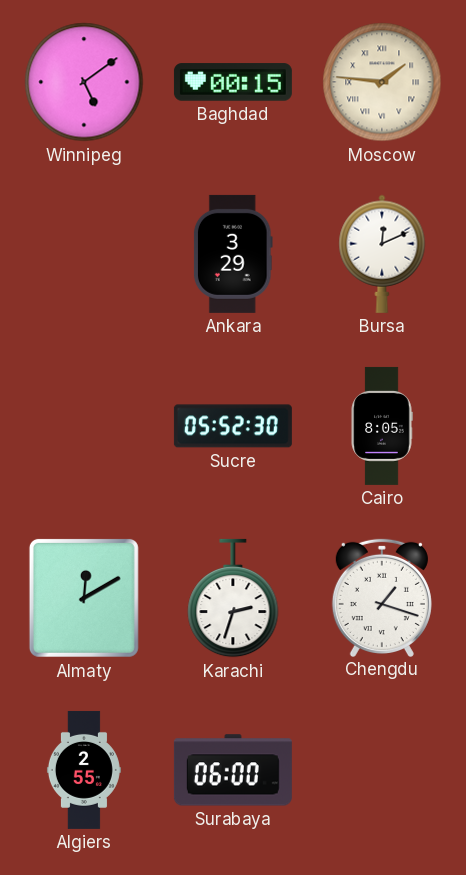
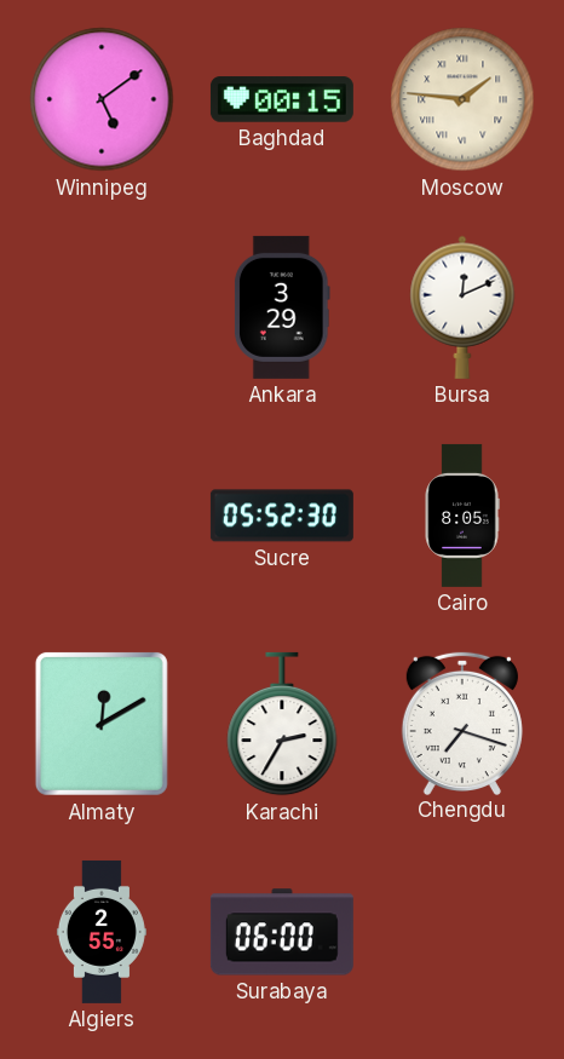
Karachi: 2:33 -> 2:35
Chengdu: 1:18 -> 7:18
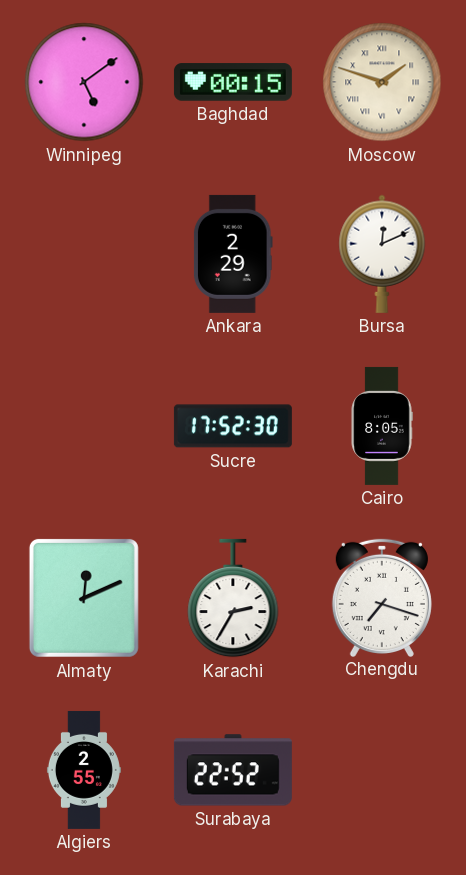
Moscow: 1:46 -> 1:48
Ankara: 3:29 -> 2:29
Sucre: 05:52 -> 17:52
Almaty: 12:10 -> 12:11
Surabaya: 06:00 -> 22:52
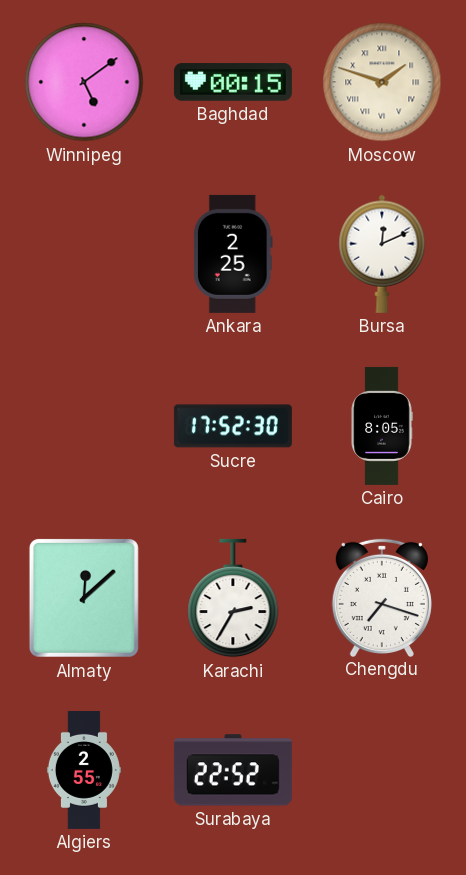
Ankara: 2:29 -> 2:25
Almaty: 12:11 -> 12:08
